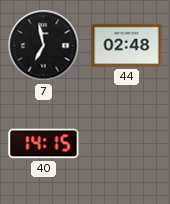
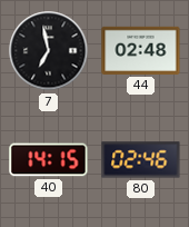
80: none -> 02:46
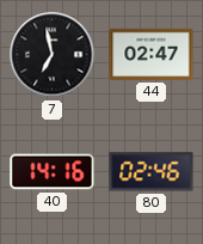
44: 02:48 -> 02:47
40: 14:15 -> 14:16
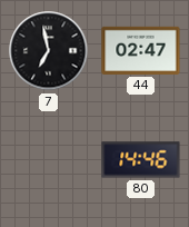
40: 14:16 -> none
80: 02:46 -> 14:46
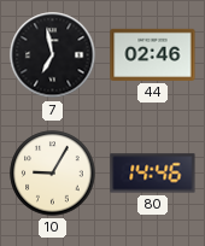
44: 02:47 -> 02:46
10: none -> 9:05
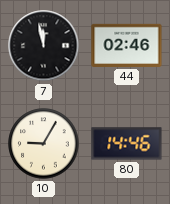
7: 6:58 -> 11:58
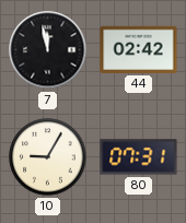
44: 02:46 -> 02:42
80: 14:46 -> 07:31
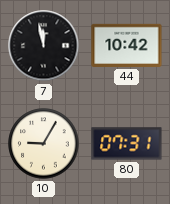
44: 02:42 -> 10:42
